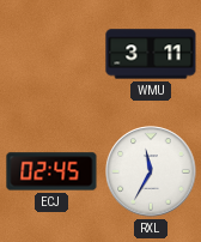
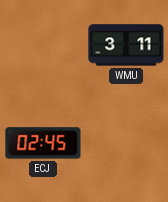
RXL: 11:35 -> none
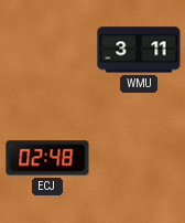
ECJ: 02:45 -> 02:48
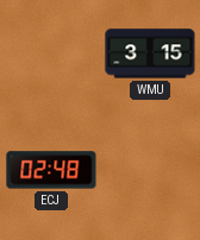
WMU: 3:11 -> 3:15
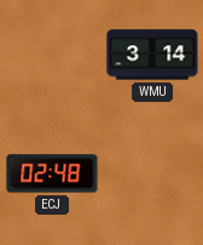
WMU: 3:15 -> 3:14
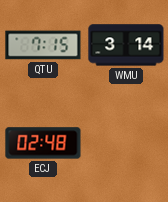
QTU: none -> 7:15
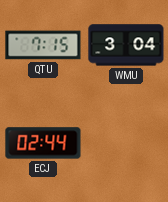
WMU: 3:14 -> 3:04
ECJ: 02:48 -> 02:44
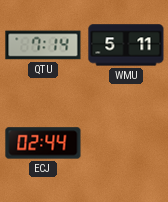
QTU: 7:15 -> 7:14
WMU: 3:04 -> 5:11
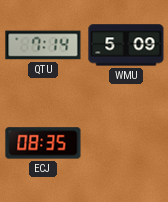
WMU: 5:11 -> 5:09
ECJ: 02:44 -> 08:35
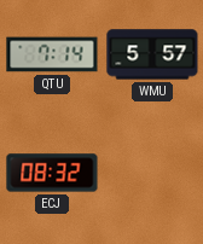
WMU: 5:09 -> 5:57
ECJ: 08:35 -> 08:32
